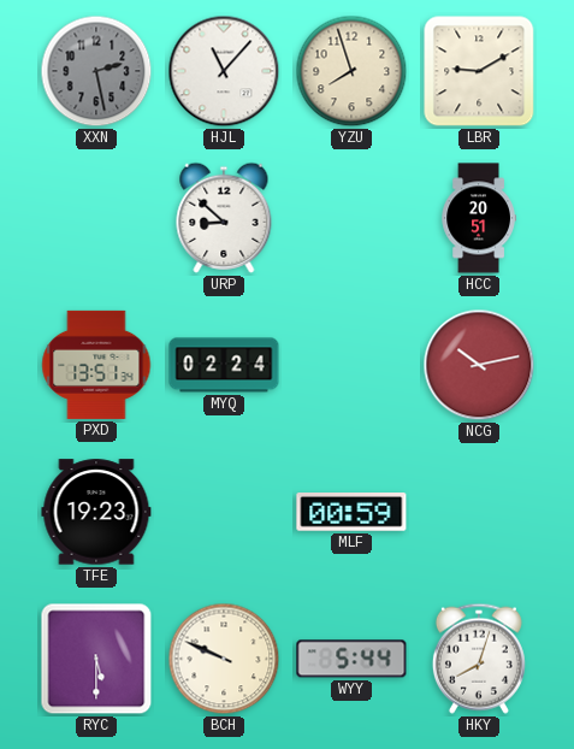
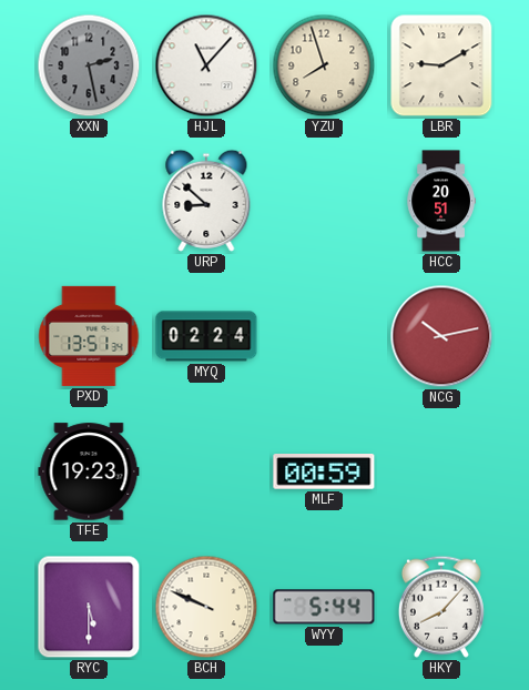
HKY: 8:03 -> 8:07
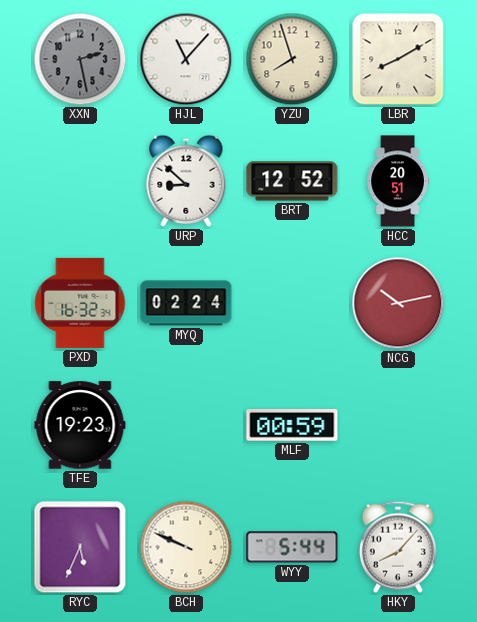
LBR: 9:10 -> 8:10
BRT: none -> 12:52
PXD: 13:51 -> 16:32
RYC: 5:30 -> 5:34
